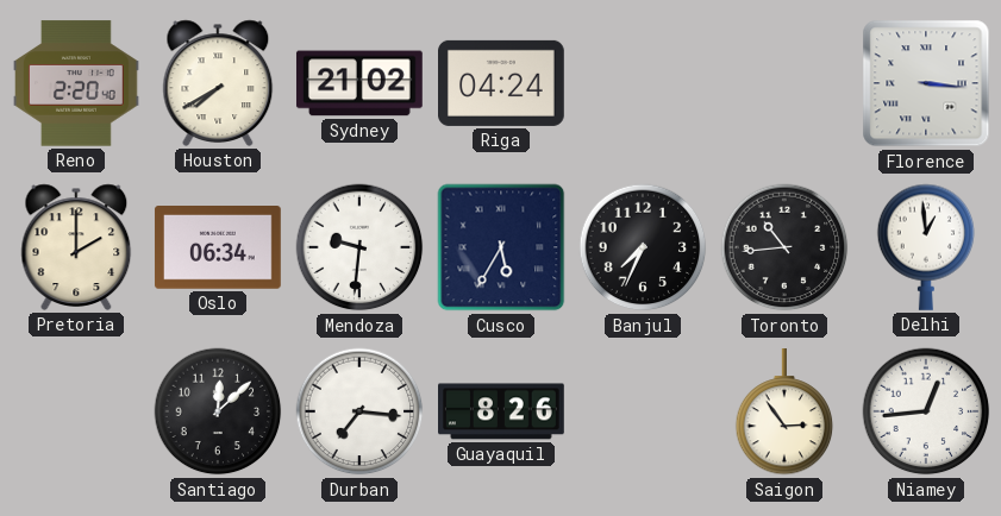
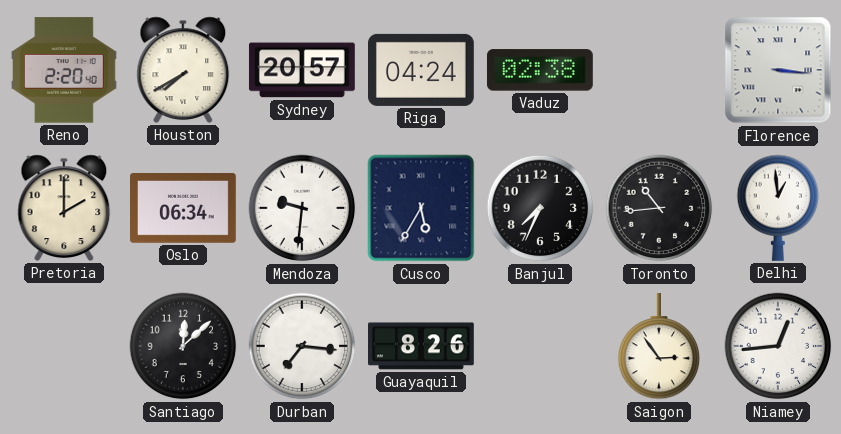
Sydney: 21:02 -> 20:57
Vaduz: none -> 02:38
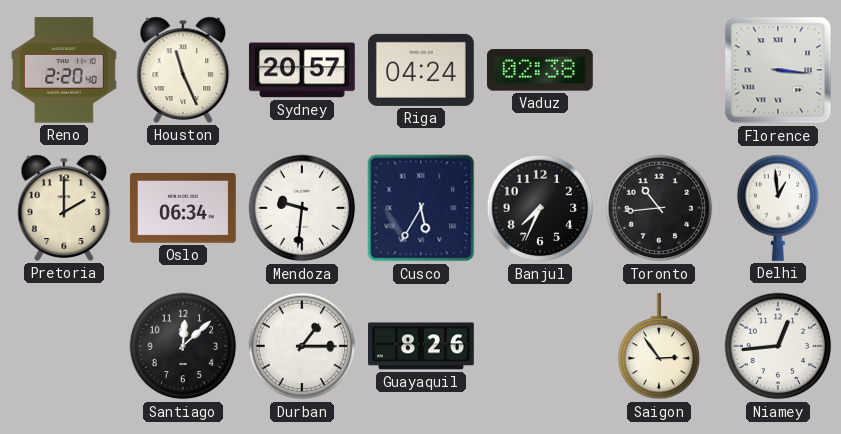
Houston: 7:40 -> 11:26
Durban: 7:16 -> 1:15
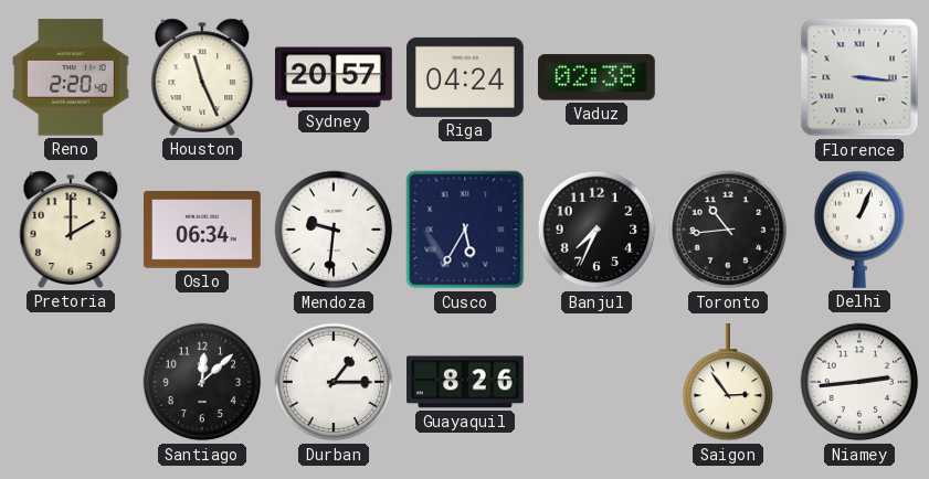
Delhi: 12:59 -> 1:04
Niamey: 12:44 -> 2:44
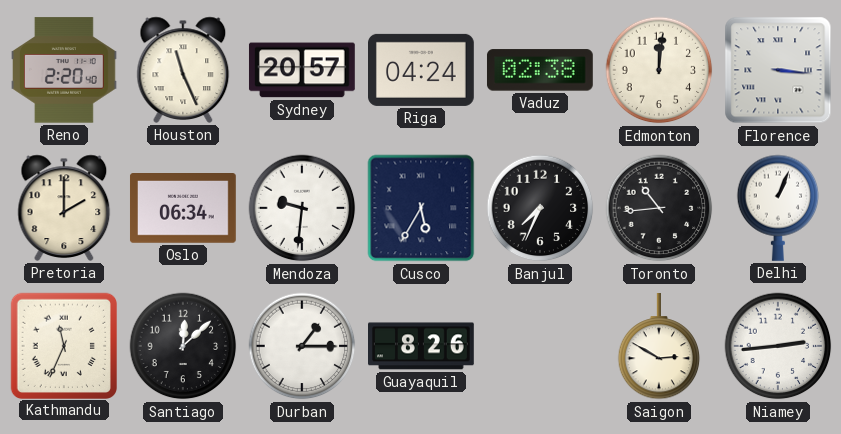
Edmonton: none -> 12:01
Kathmandu: none -> 11:34
Saigon: 2:54 -> 2:50
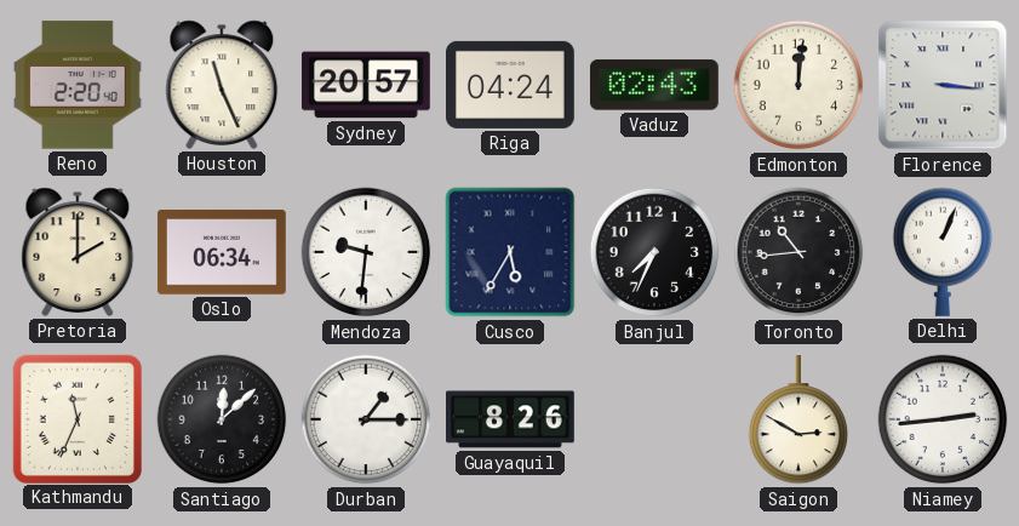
Vaduz: 02:38 -> 02:43
